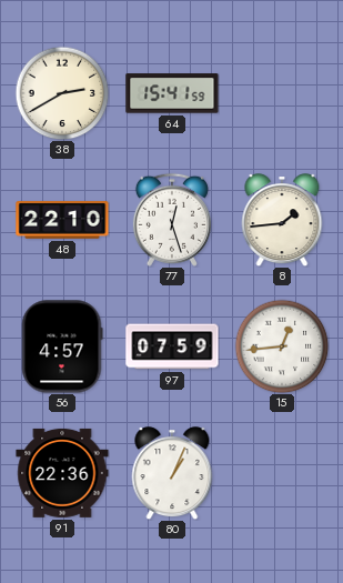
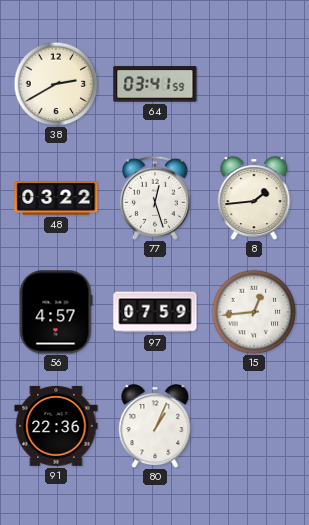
64: 15:41 -> 03:41
48: 22:10 -> 03:22
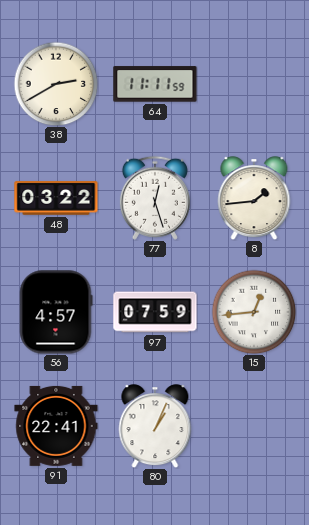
64: 03:41 -> 11:11
91: 22:36 -> 22:41
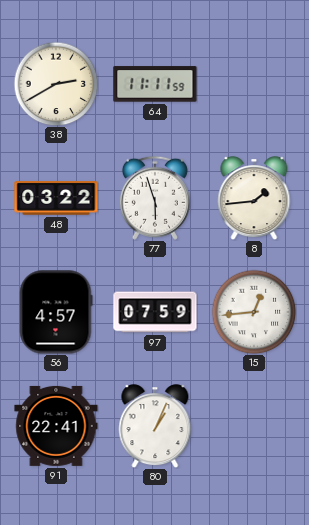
77: 12:27 -> 5:57
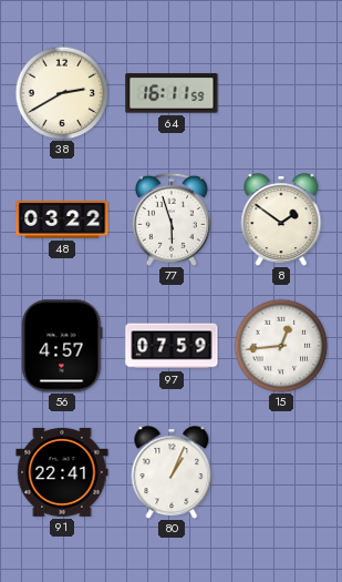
64: 11:11 -> 16:11
8: 1:44 -> 1:51
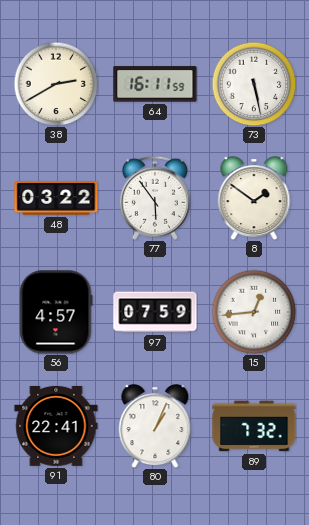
73: none -> 5:28
77: 5:57 -> 5:54
89: none -> 7:32
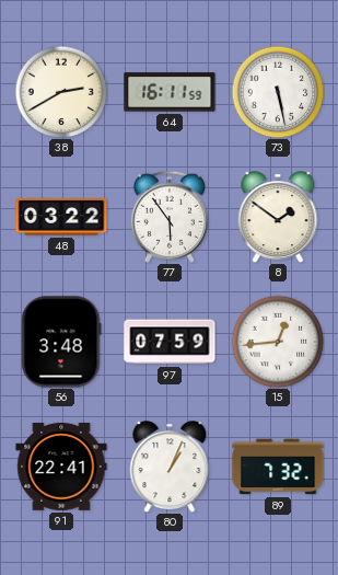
56: 4:57 -> 3:48
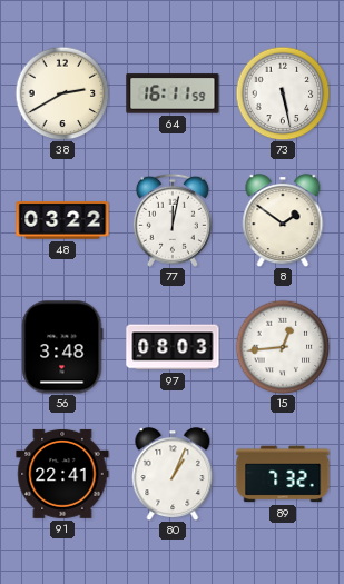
77: 5:54 -> 12:02
97: 07:59 -> 08:03
